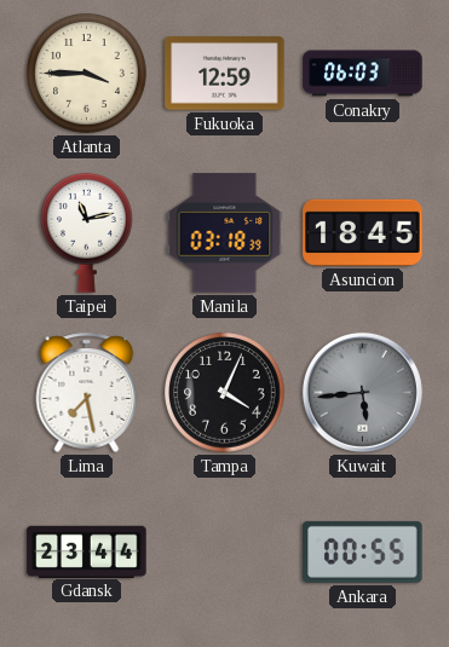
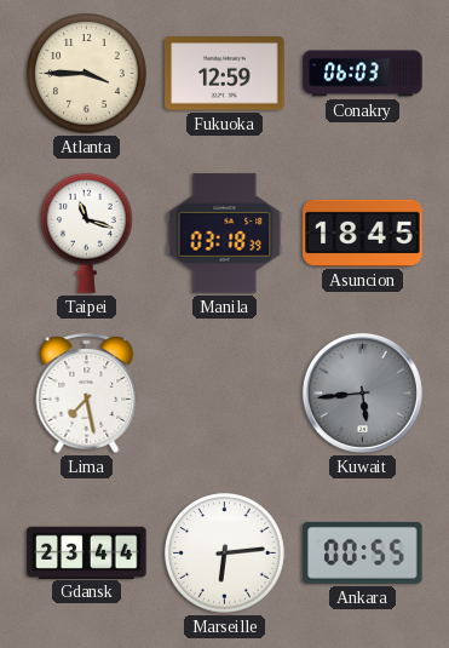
Taipei: 11:13 -> 11:18
Tampa: 4:04 -> none
Marseille: none -> 6:14
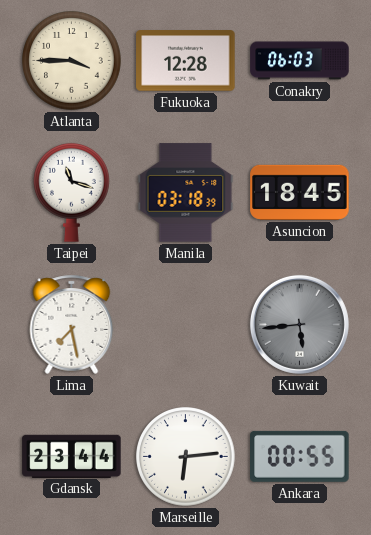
Fukuoka: 12:59 -> 12:28
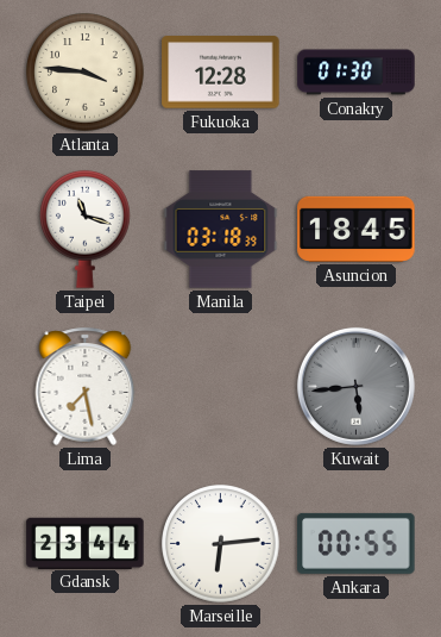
Atlanta: 3:45 -> 3:46
Conakry: 06:03 -> 01:30
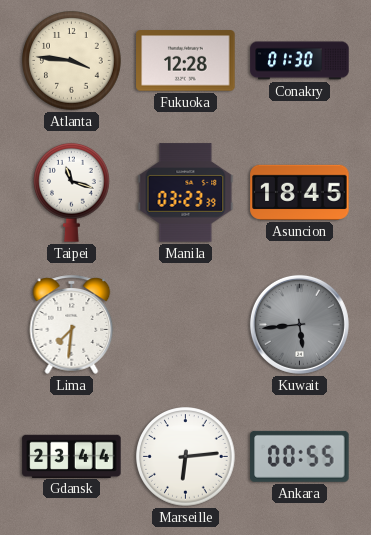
Manila: 03:18 -> 03:23
Lima: 7:28 -> 7:31
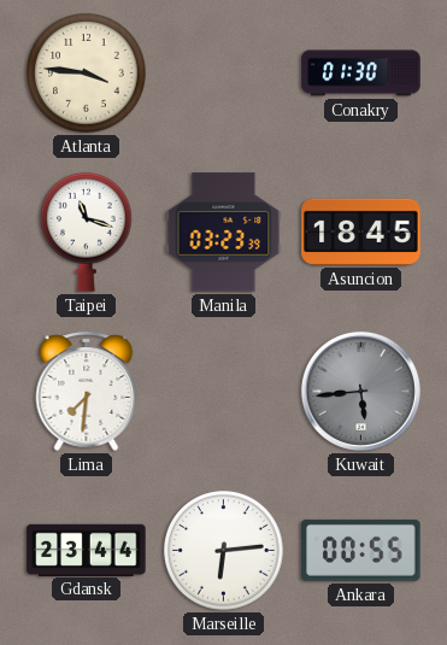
Fukuoka: 12:28 -> none
